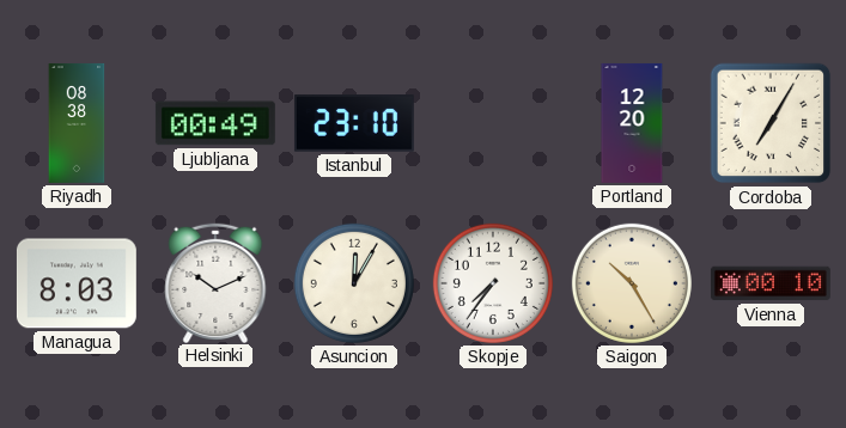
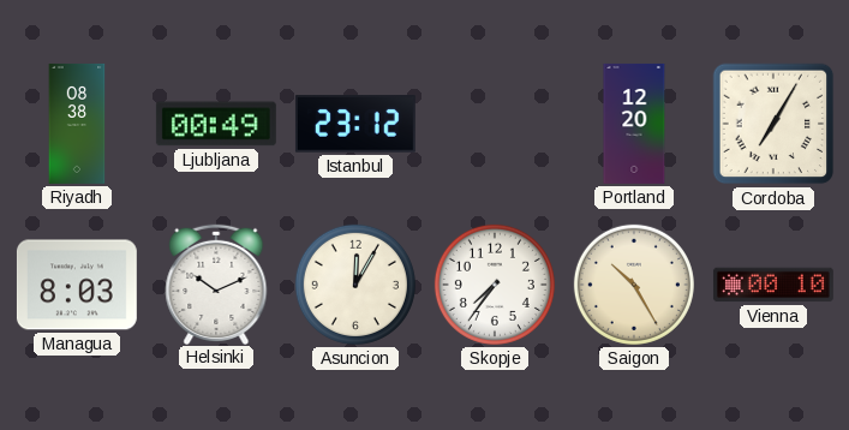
Istanbul: 23:10 -> 23:12
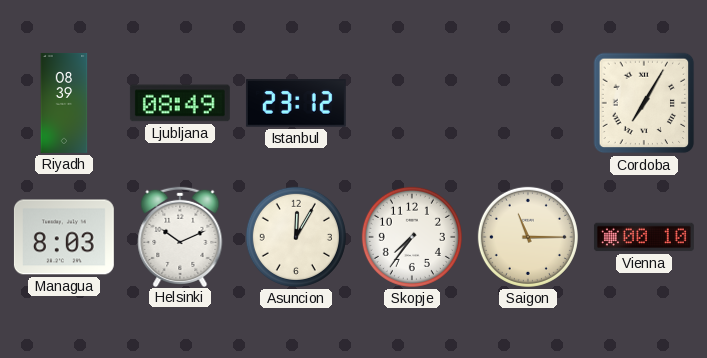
Riyadh: 08:38 -> 08:39
Ljubljana: 00:49 -> 08:49
Portland: 12:20 -> none
Saigon: 10:25 -> 11:15
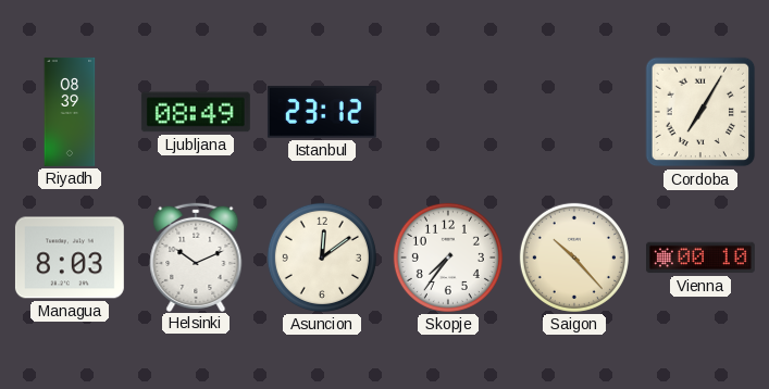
Asuncion: 12:05 -> 12:09
Saigon: 11:15 -> 10:23
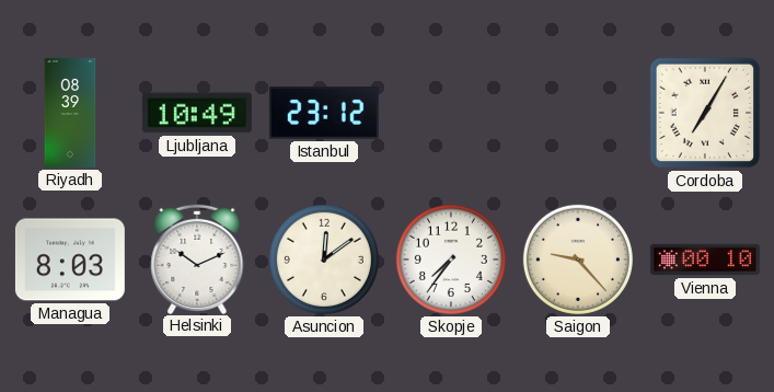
Ljubljana: 08:49 -> 10:49
Saigon: 10:23 -> 9:23
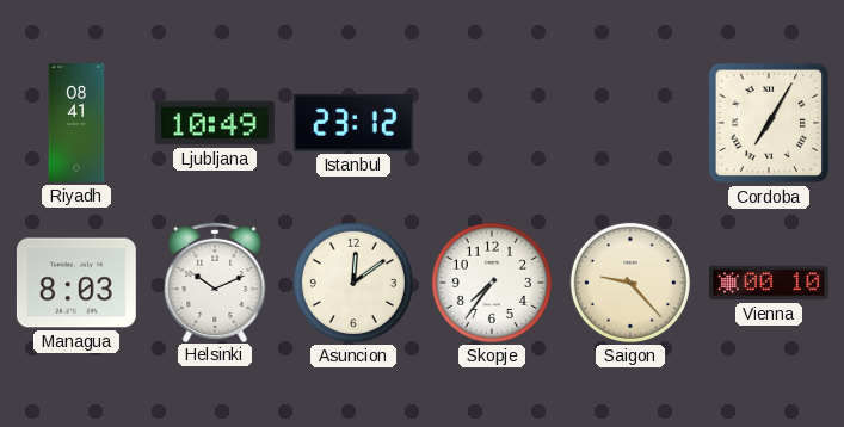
Riyadh: 08:39 -> 08:41
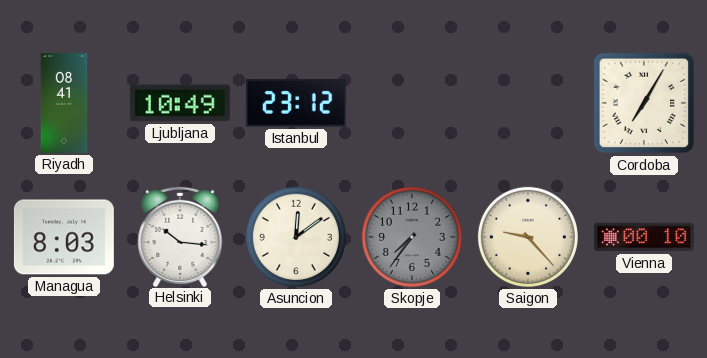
Helsinki: 10:11 -> 10:16
Skopje dial: white -> grey
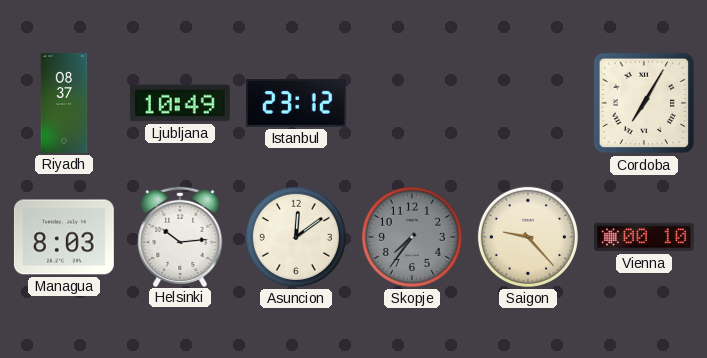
Riyadh: 08:41 -> 08:37
Helsinki: 10:16 -> 10:14
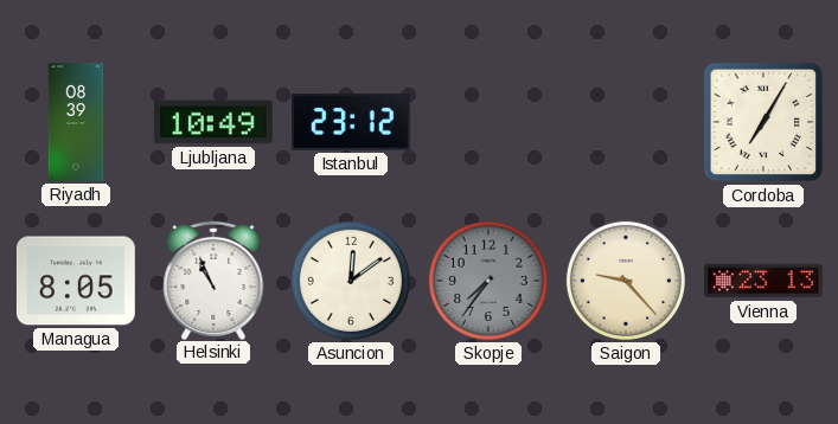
Riyadh: 08:37 -> 08:39
Managua: 8:03 -> 8:05
Helsinki: 10:14 -> 10:56
Vienna: 00:10 -> 23:13
